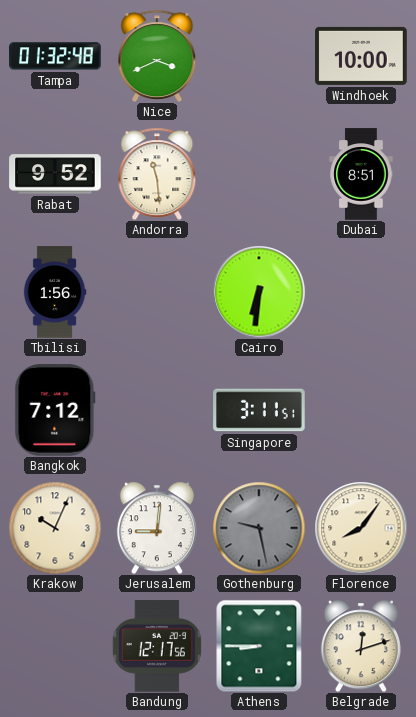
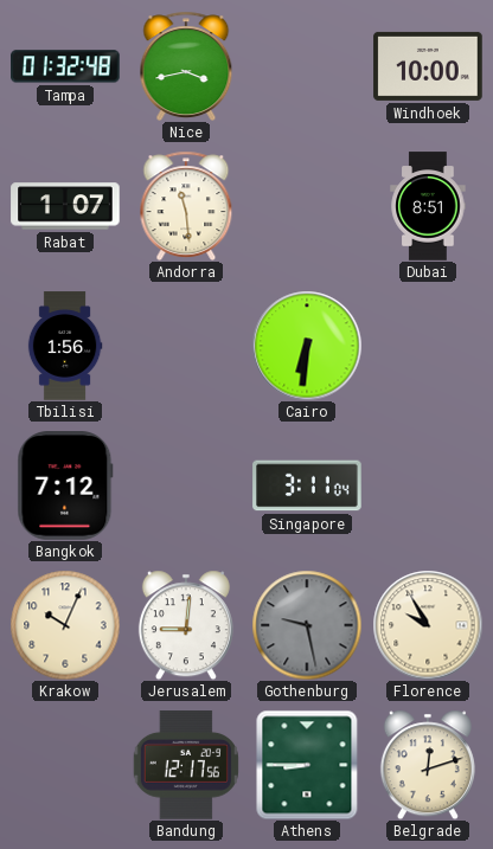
Nice: 3:41 -> 3:43
Rabat: 9:52 -> 1:07
Singapore: 3:11:51 -> 3:11:04
Florence: 8:06 -> 9:55
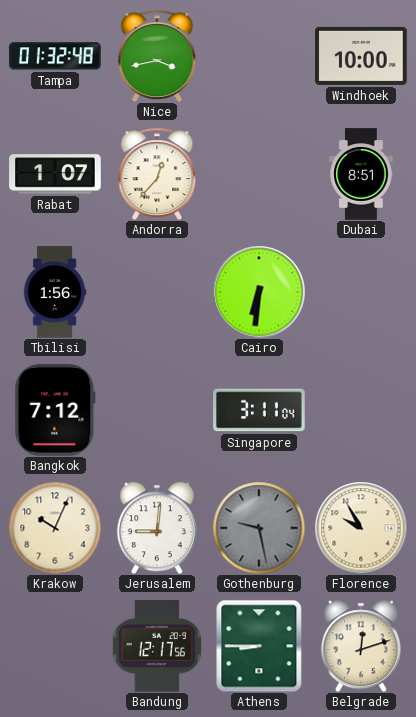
Andorra: 11:29 -> 12:37
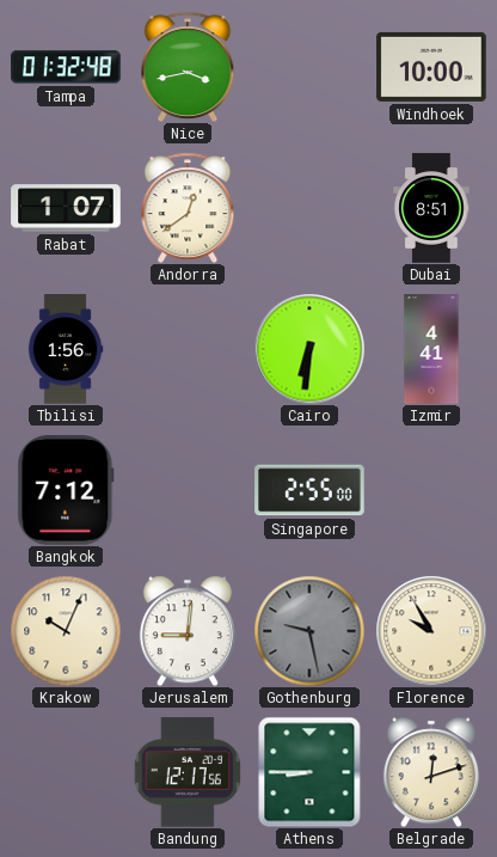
Andorra: 12:37 -> 12:39
Izmir: none -> 4:41
Singapore: 3:11 -> 2:55
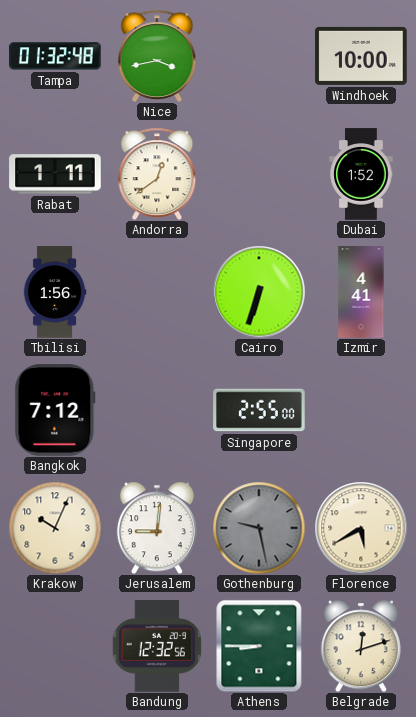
Rabat: 1:07 -> 1:11
Dubai: 8:51 -> 1:52
Cairo: 6:31 -> 6:33
Florence: 9:55 -> 5:40
Bandung: 12:17 -> 12:32
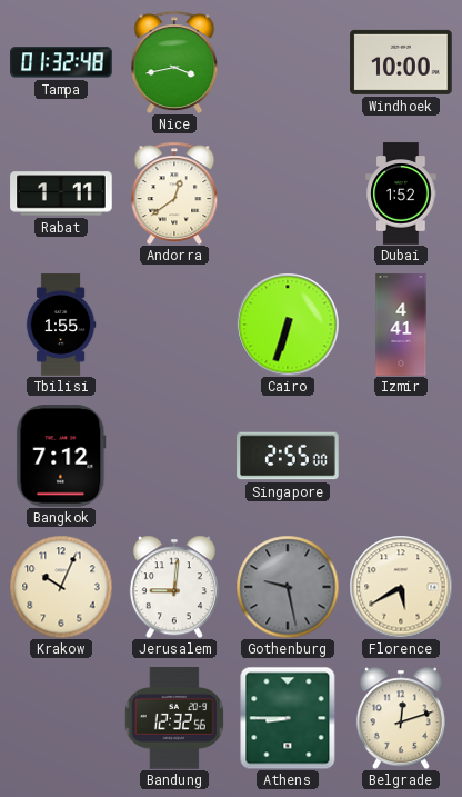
Tbilisi: 1:56 -> 1:55
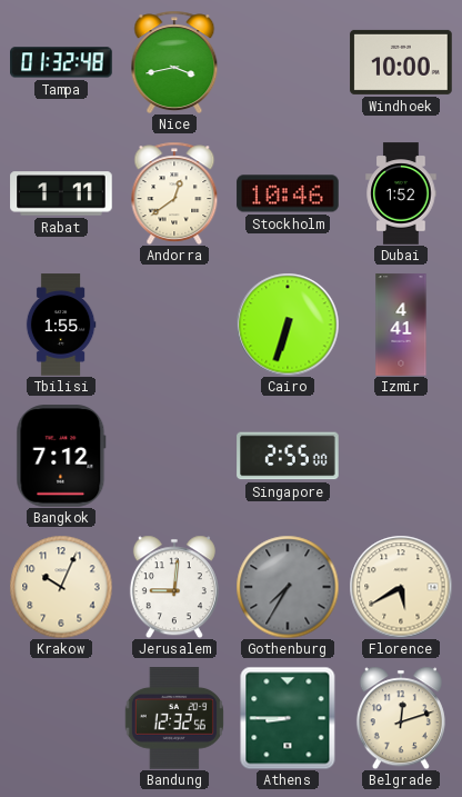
Stockholm: none -> 10:46
Gothenburg: 9:28 -> 7:35
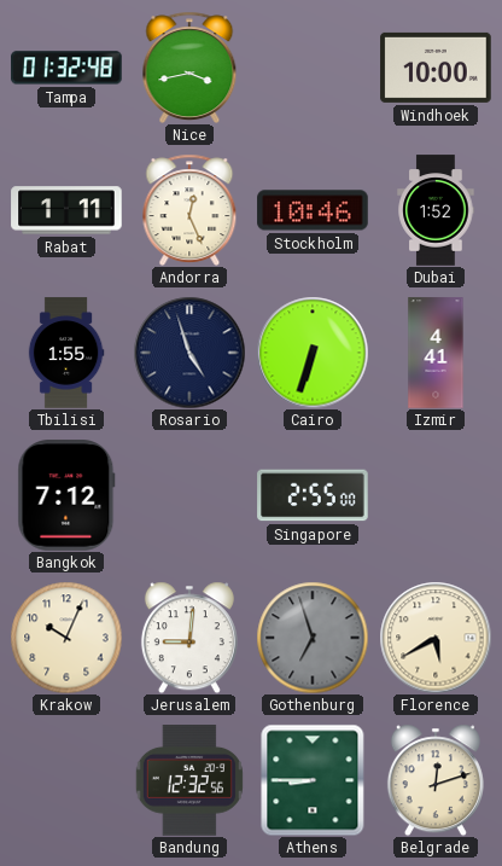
Andorra: 12:39 -> 12:26
Rosario: none -> 4:57
Gothenburg: 7:35 -> 6:57
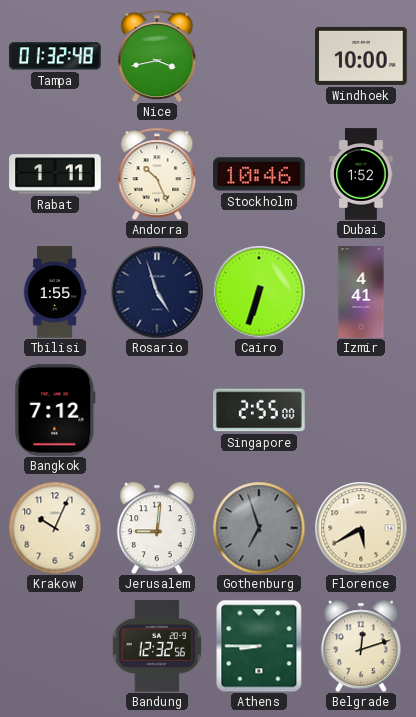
Andorra: 12:26 -> 10:26
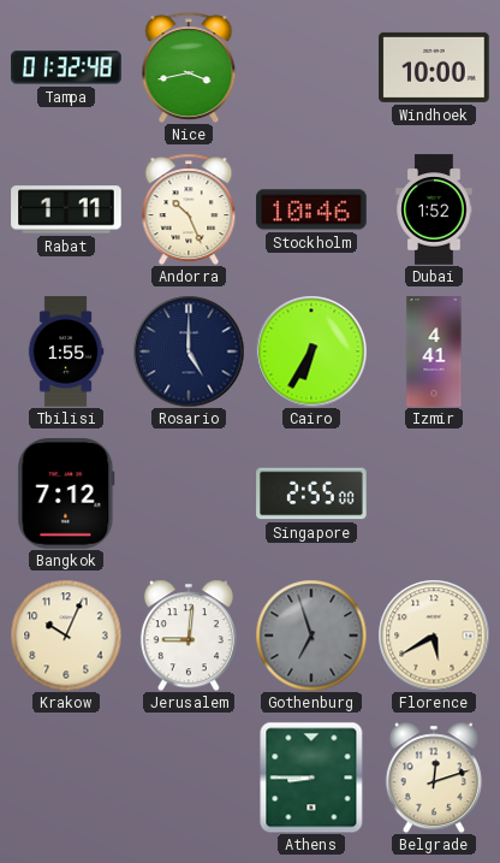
Rosario: 4:57 -> 5:00
Cairo: 6:33 -> 6:35
Bandung: 12:32 -> none
